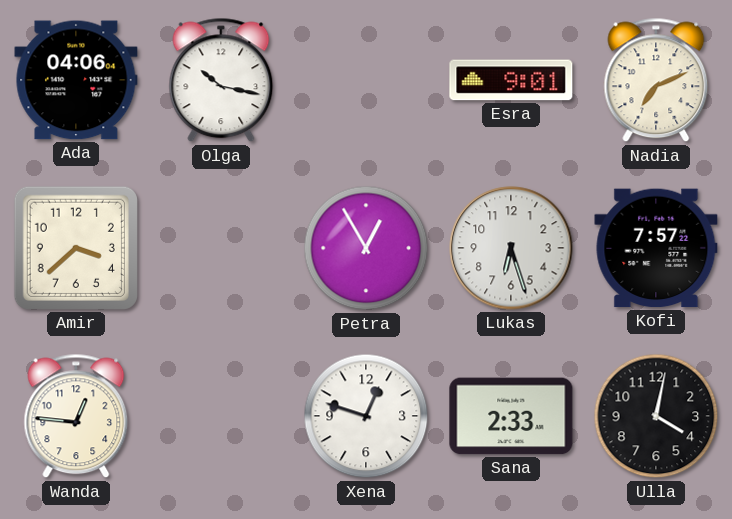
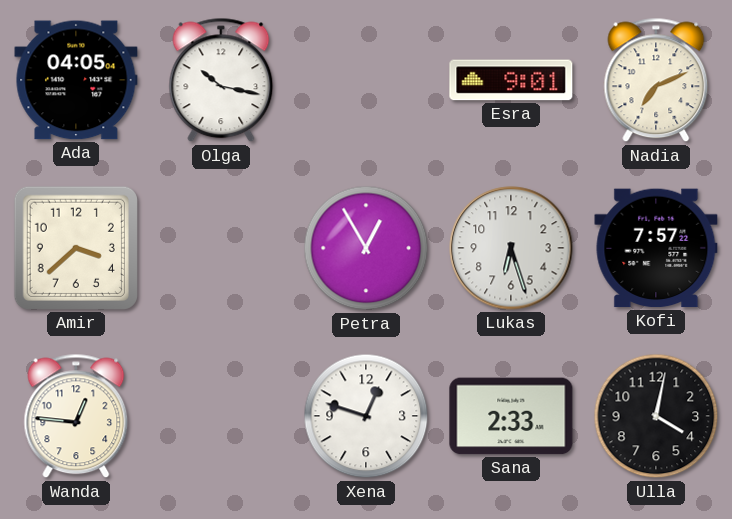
Ada: 04:06 -> 04:05
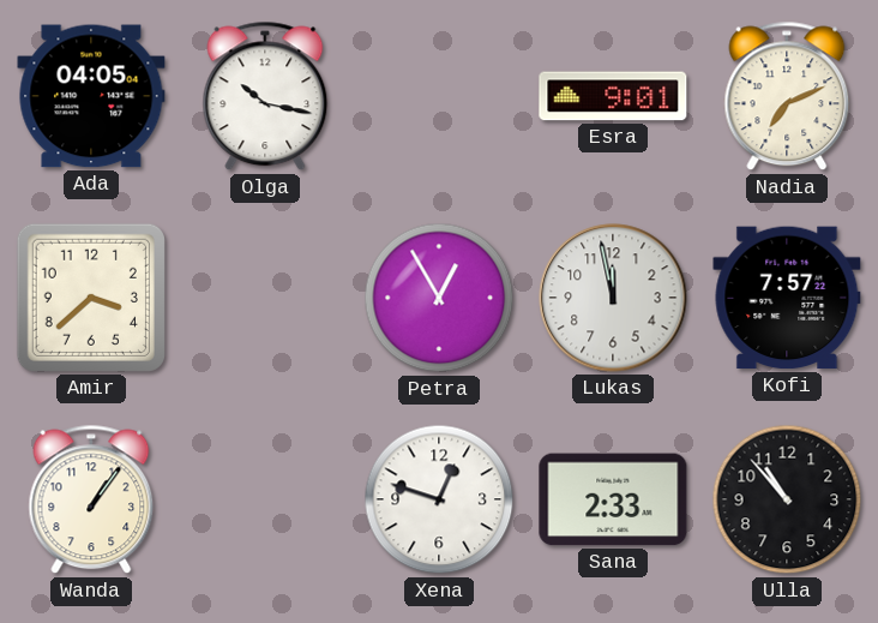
Lukas: 6:27 -> 11:58
Wanda: 12:46 -> 1:06
Ulla: 4:02 -> 10:53
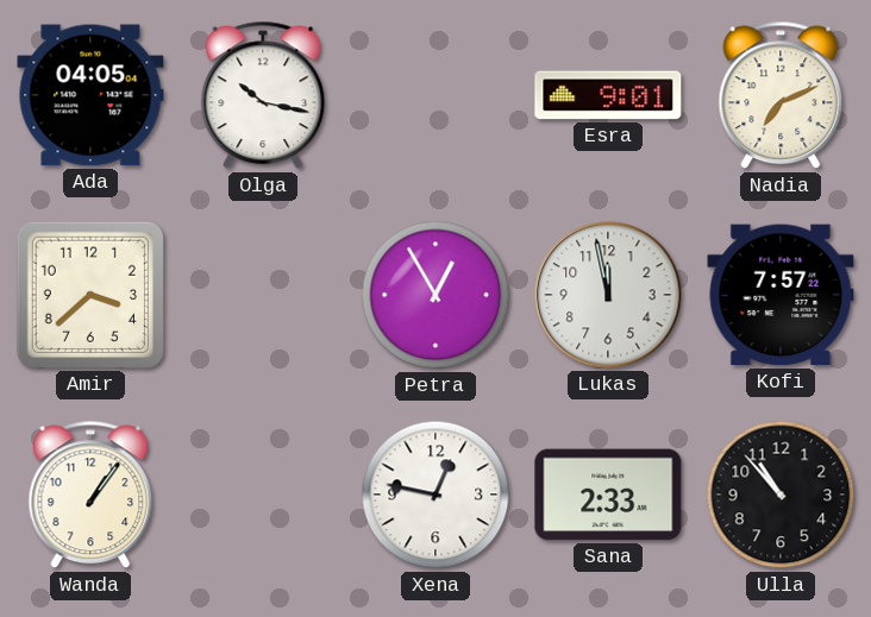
Xena: 12:48 -> 12:47
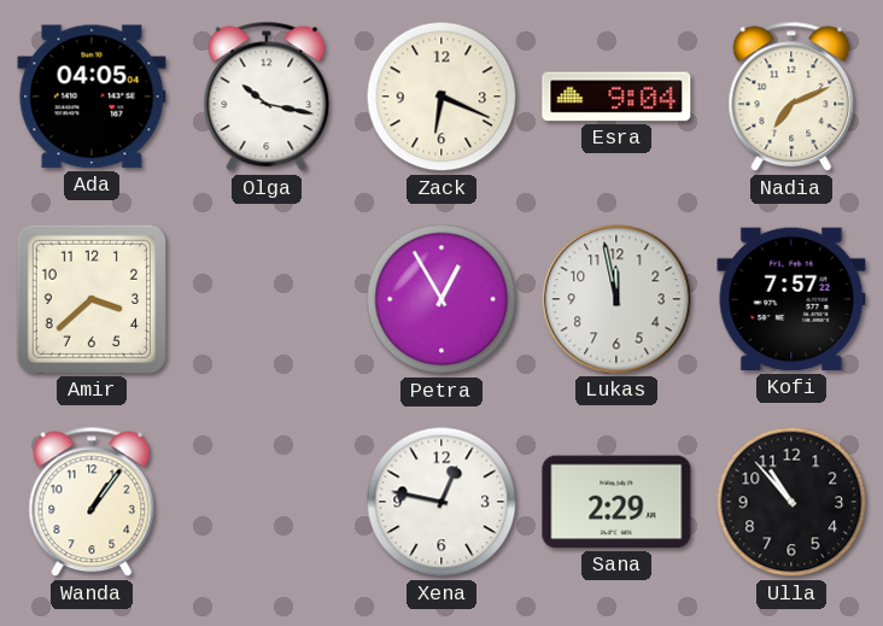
Zack: none -> 6:19
Esra: 9:01 -> 9:04
Sana: 2:33 -> 2:29
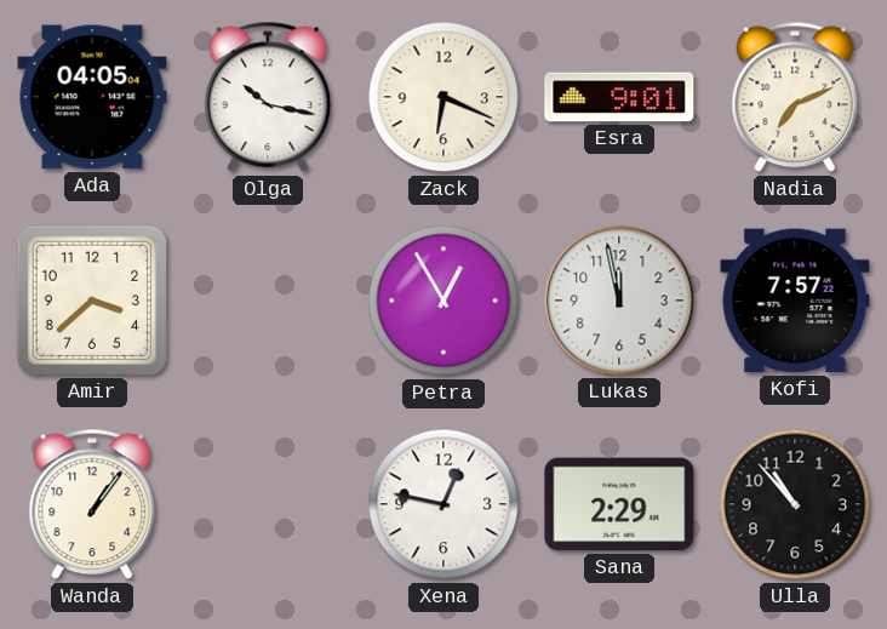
Esra: 9:04 -> 9:01
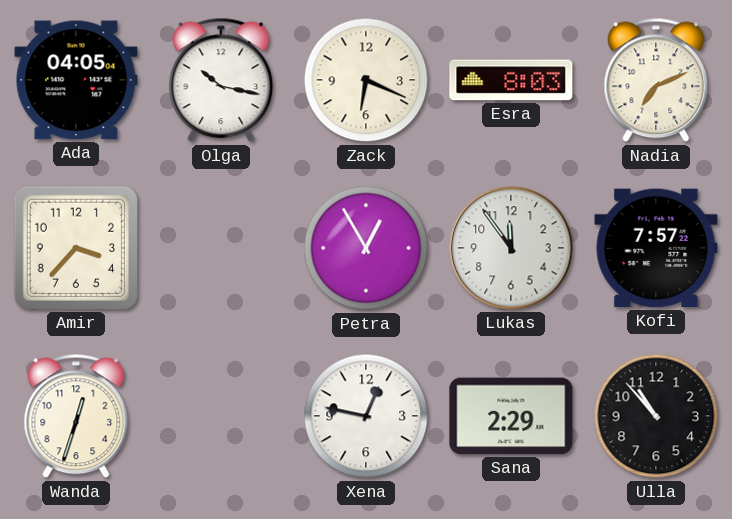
Esra: 9:01 -> 8:03
Amir: 3:38 -> 3:37
Lukas: 11:58 -> 11:54
Wanda: 1:06 -> 12:33
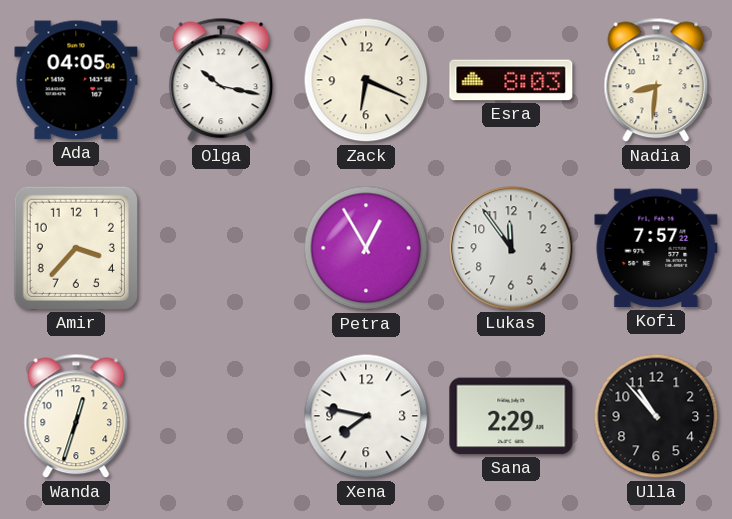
Nadia: 7:11 -> 8:31
Xena: 12:47 -> 7:47
